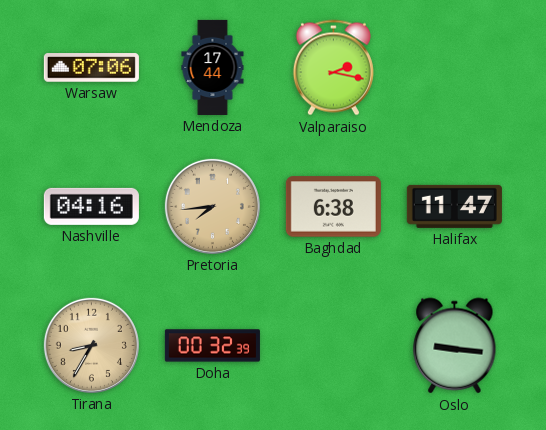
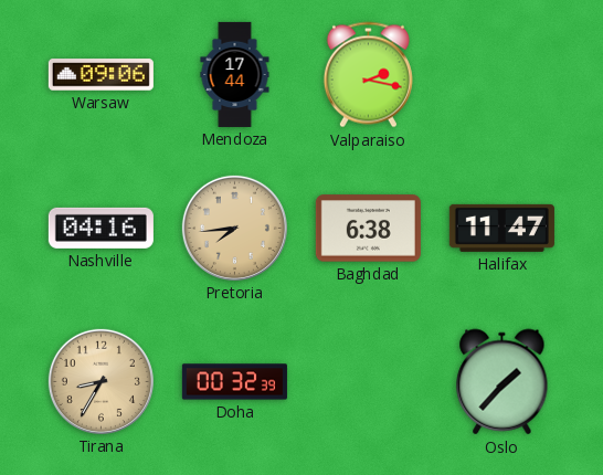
Warsaw: 07:06 -> 09:06
Oslo: 9:16 -> 1:37
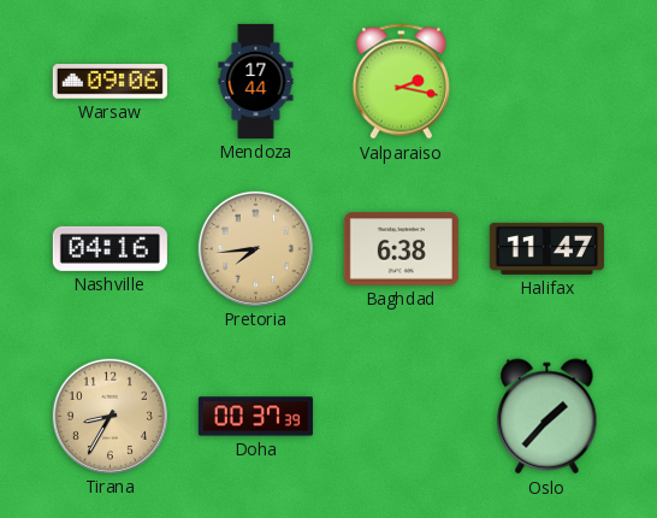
Doha: 00:32 -> 00:37
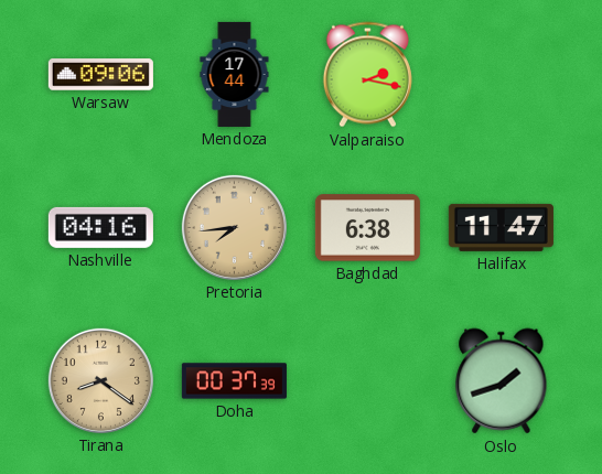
Tirana: 8:35 -> 8:21
Oslo: 1:37 -> 1:42
